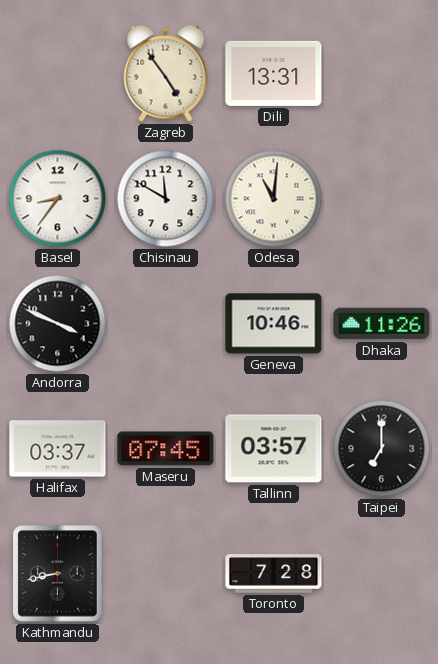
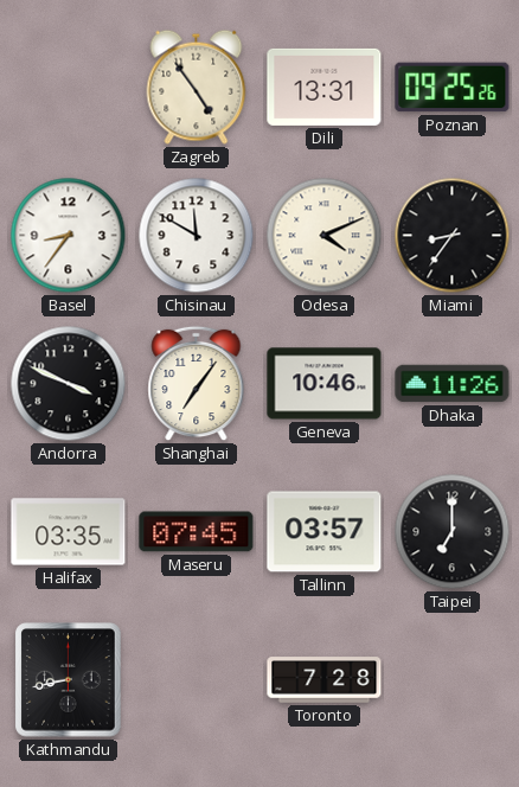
Poznan: none -> 09:25
Odesa: 11:01 -> 4:11
Miami: none -> 8:36
Shanghai: none -> 7:06
Halifax: 03:37 -> 03:35
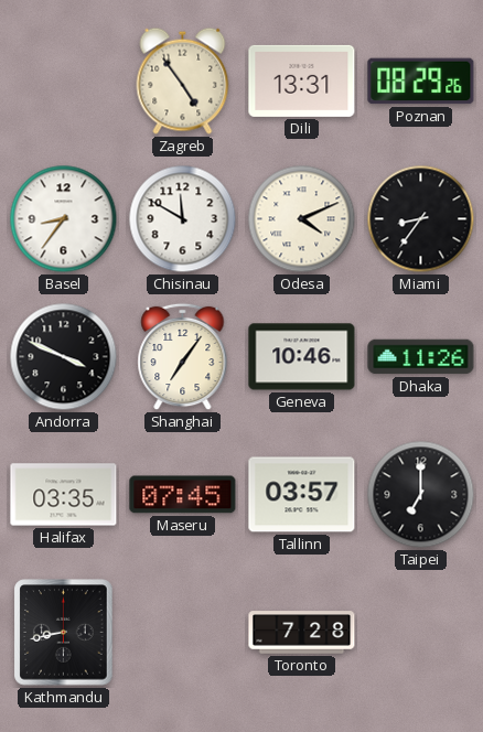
Poznan: 09:25 -> 08:29
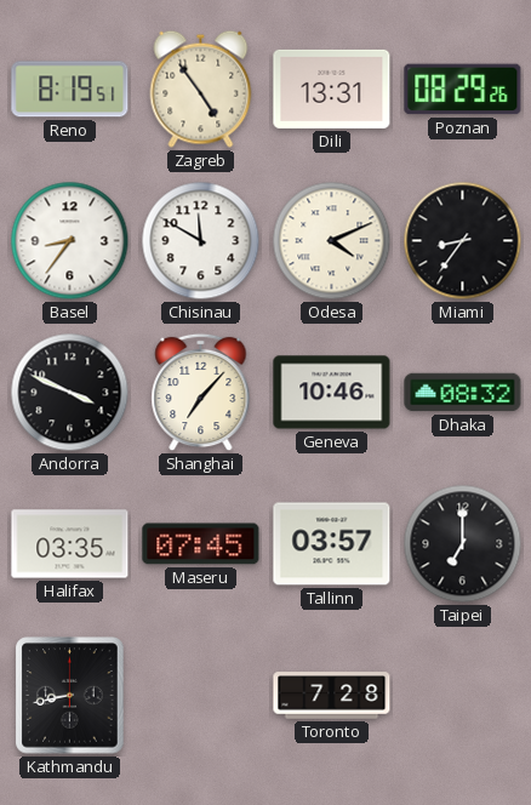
Reno: none -> 8:19
Shanghai: 7:06 -> 7:07
Dhaka: 11:26 -> 08:32
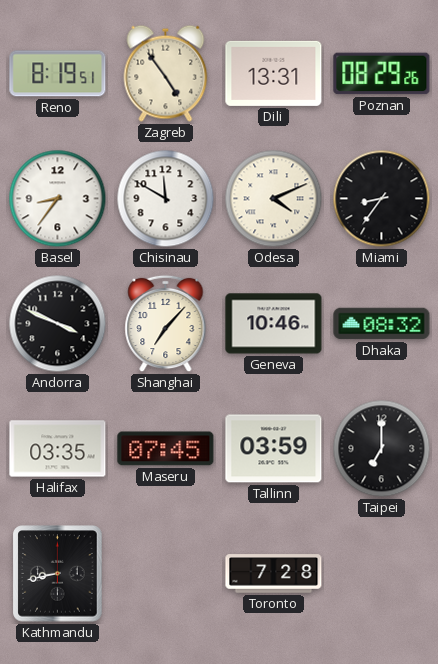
Tallinn: 03:57 -> 03:59
